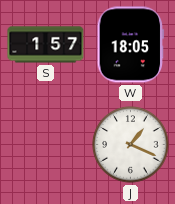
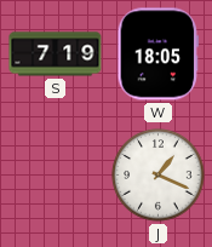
S: 1:57 -> 7:19
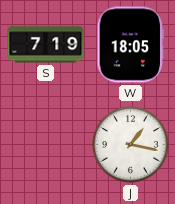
J: 1:19 -> 1:17
